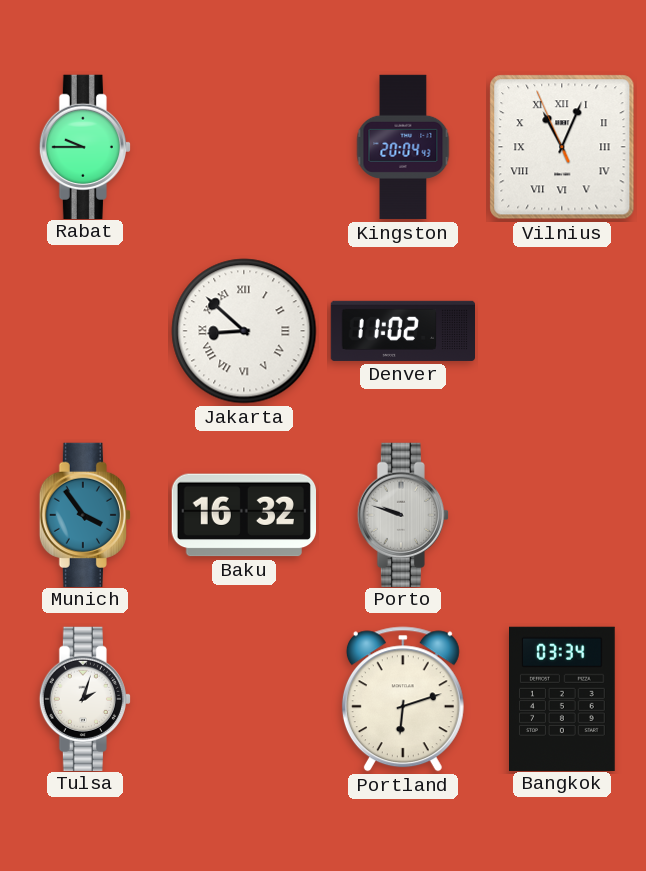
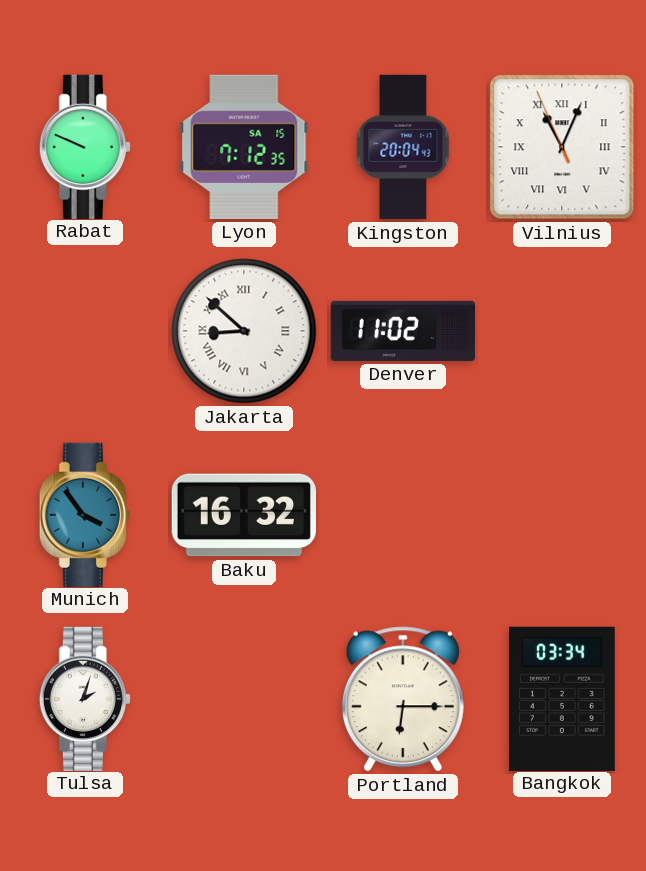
Rabat: 9:45 -> 9:49
Lyon: none -> 7:12
Porto: 9:48 -> none
Portland: 6:12 -> 6:15
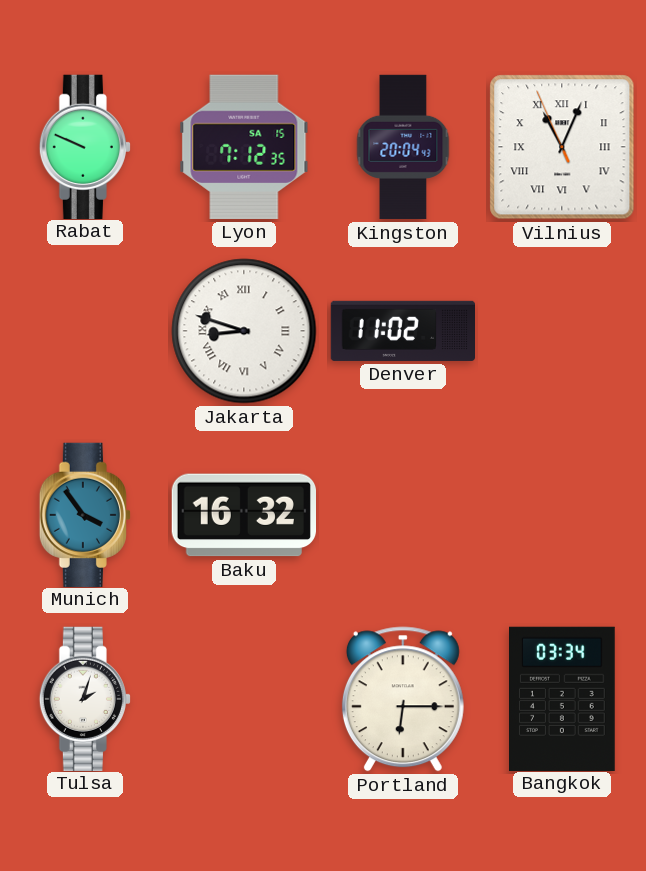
Jakarta: 8:52 -> 8:48
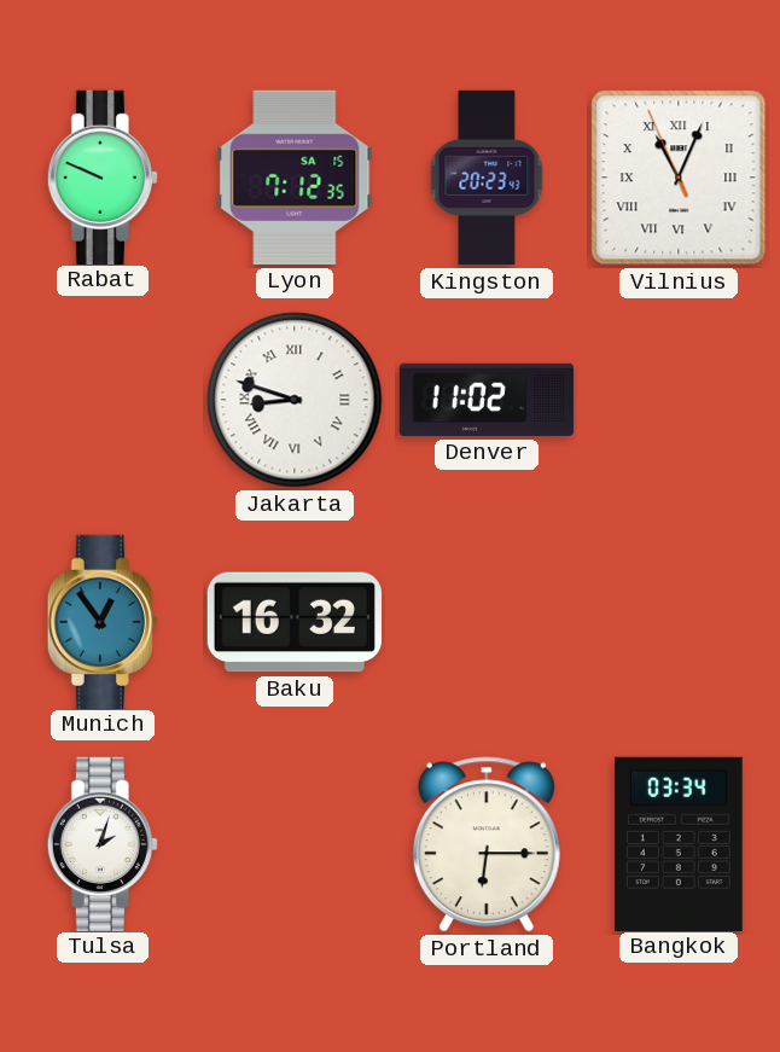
Kingston: 20:04 -> 20:23
Munich: 3:54 -> 12:54
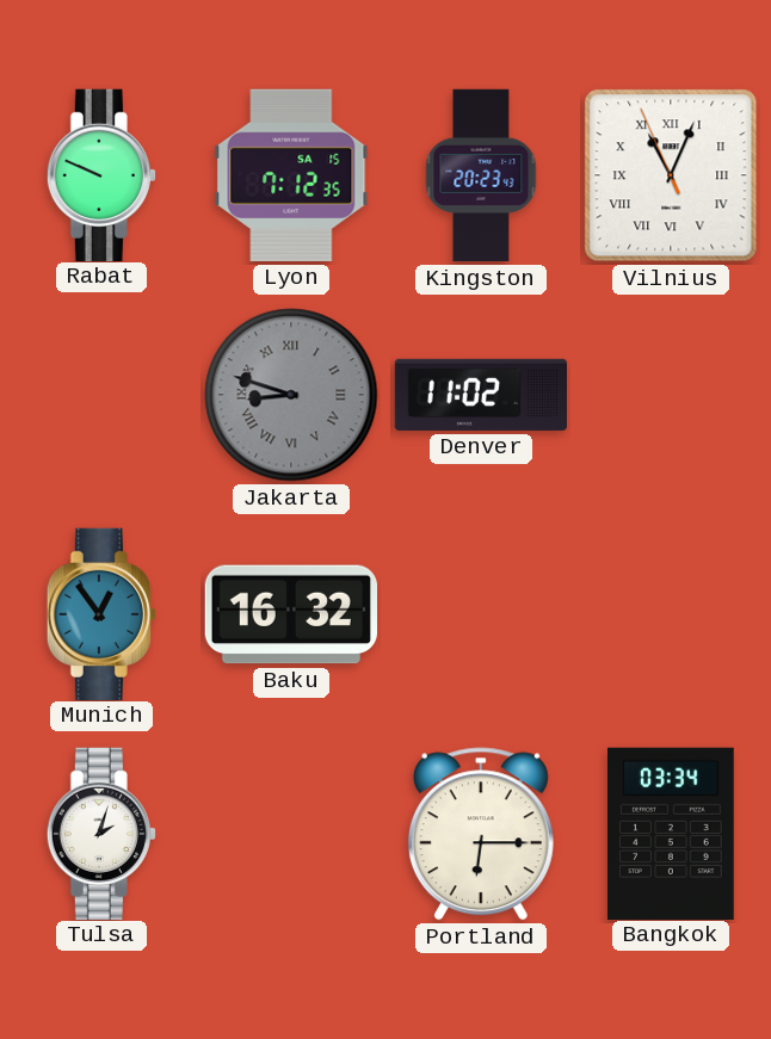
Jakarta dial: white -> grey
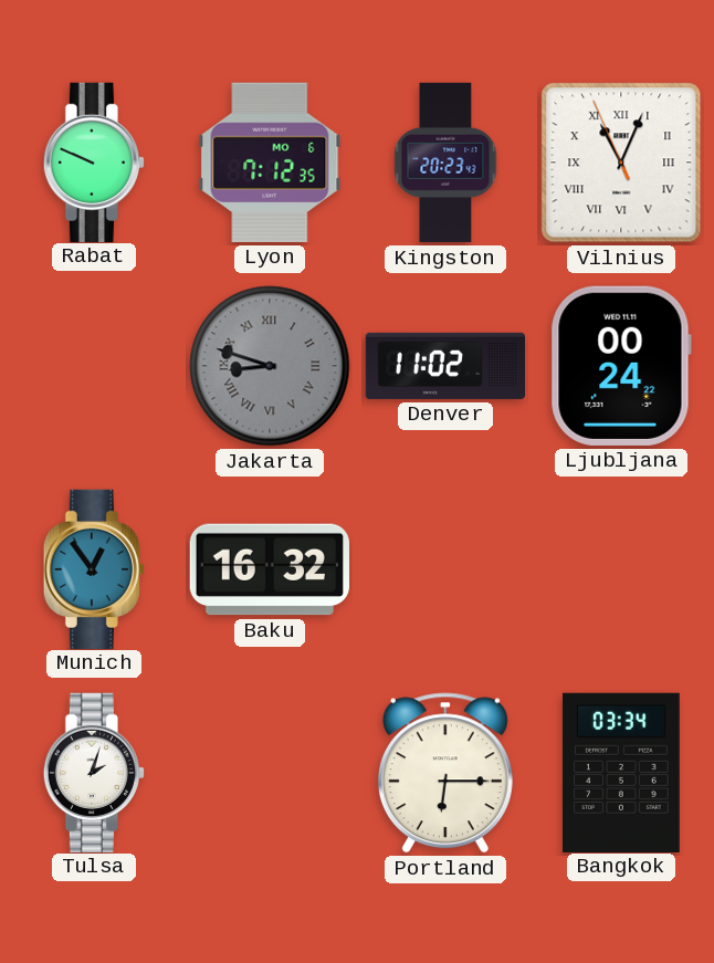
Lyon date: SA 15 -> MO 6
Ljubljana: none -> 00:24
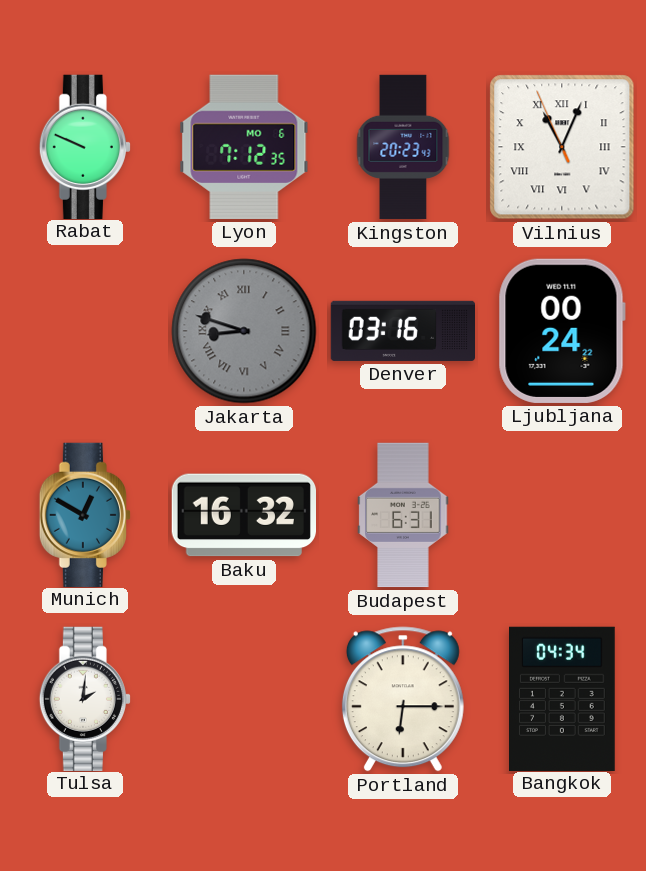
Denver: 11:02 -> 03:16
Munich: 12:54 -> 12:50
Budapest: none -> 6:31
Tulsa: 2:03 -> 2:01
Bangkok: 03:34 -> 04:34
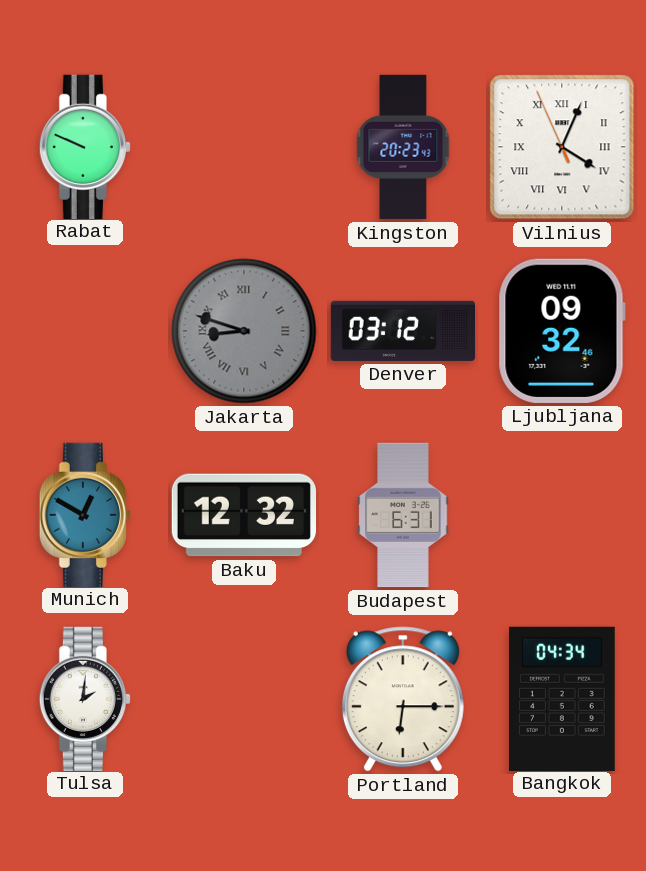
Lyon: 7:12 -> none
Vilnius: 11:03 -> 4:03
Denver: 03:16 -> 03:12
Ljubljana: 00:24 -> 09:32
Baku: 16:32 -> 12:32
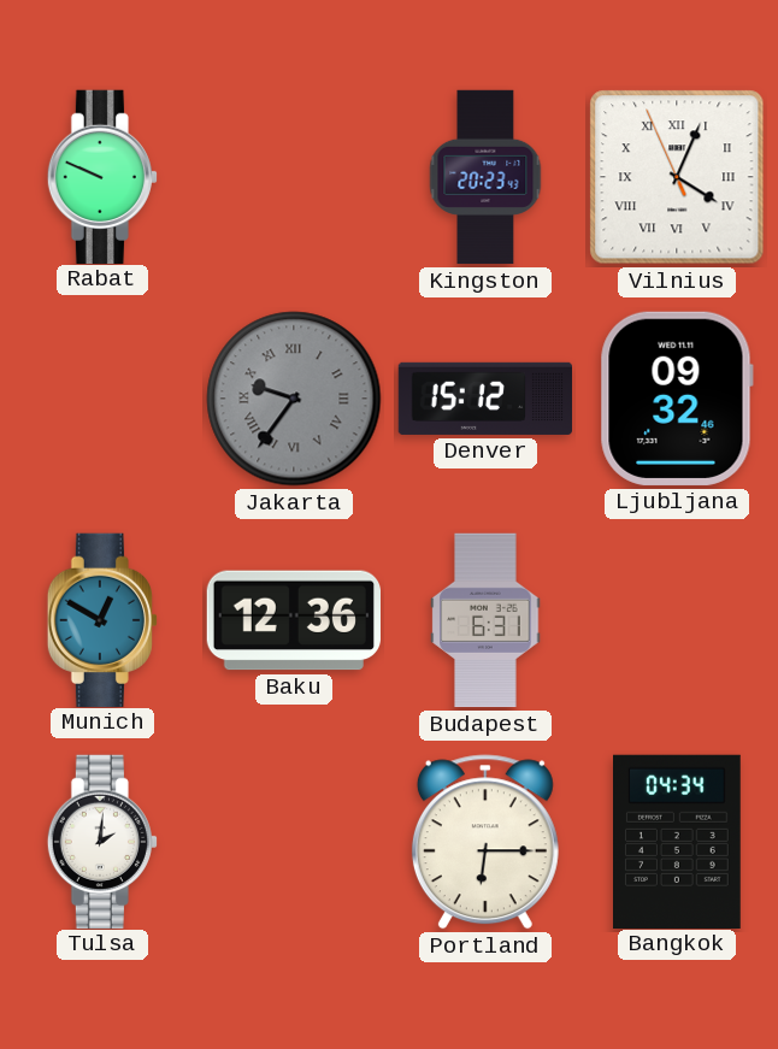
Jakarta: 8:48 -> 9:36
Denver: 03:12 -> 15:12
Baku: 12:32 -> 12:36
